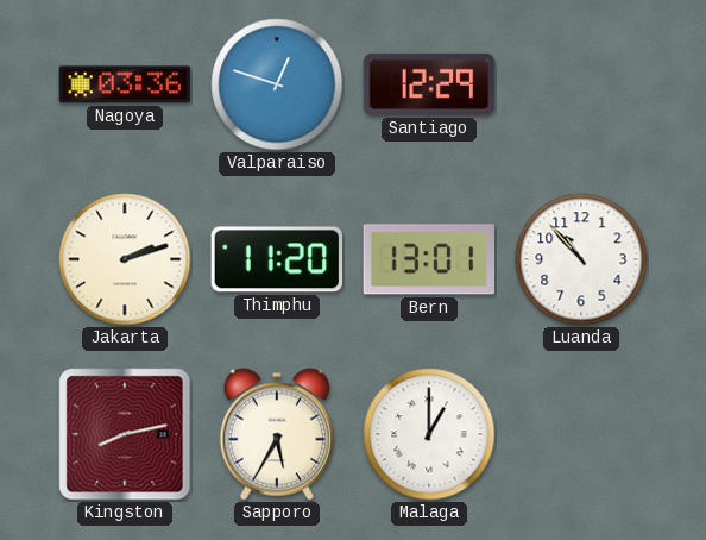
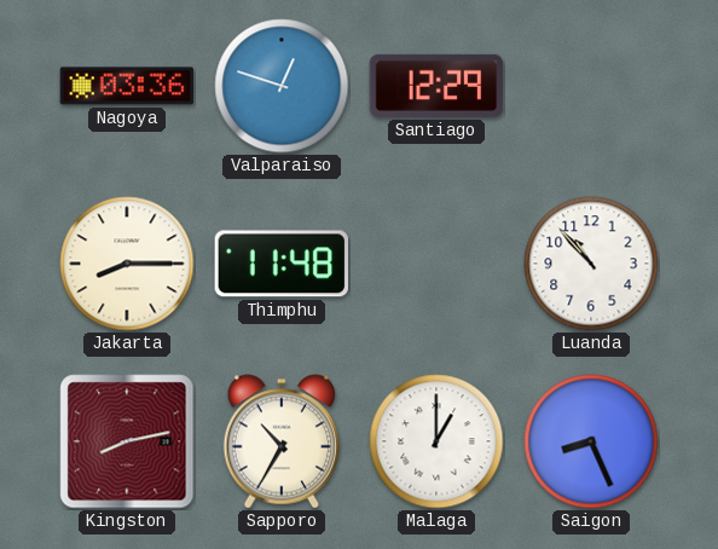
Jakarta: 2:12 -> 8:15
Thimphu: 11:20 -> 11:48
Bern: 13:01 -> none
Sapporo: 5:35 -> 10:35
Saigon: none -> 8:26
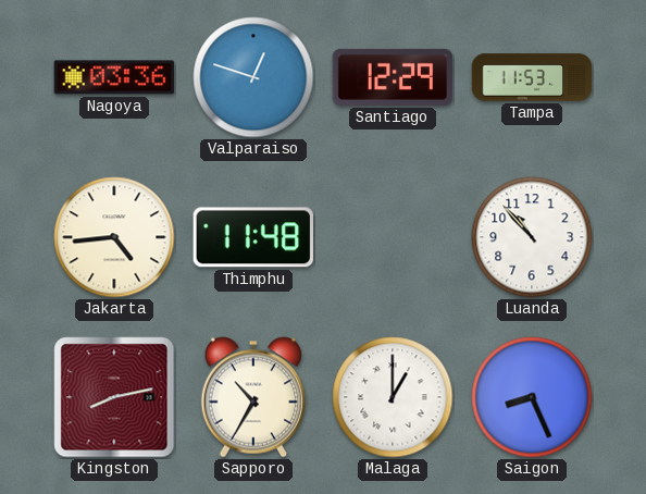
Tampa: none -> 11:53
Jakarta: 8:15 -> 4:44
